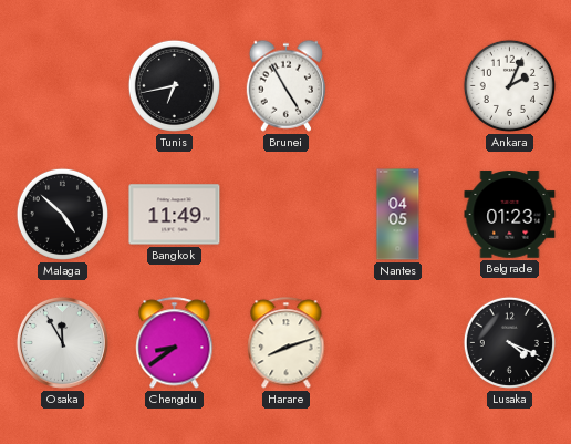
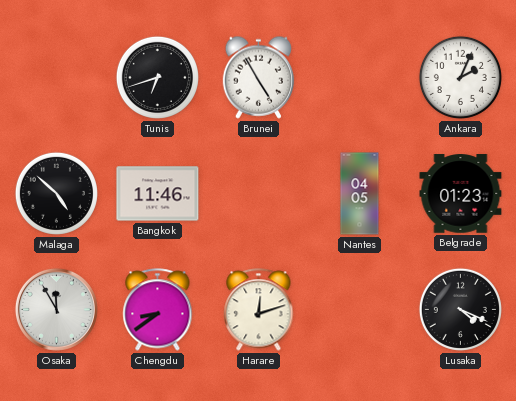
Tunis: 6:43 -> 6:42
Bangkok: 11:49 -> 11:46
Harare: 8:12 -> 12:12
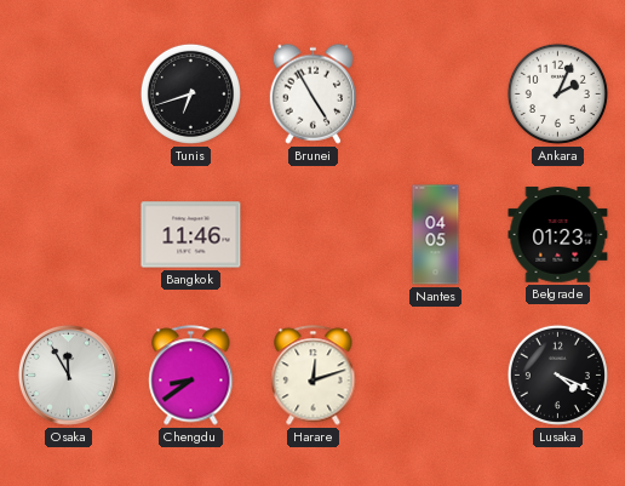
Malaga: 4:52 -> none
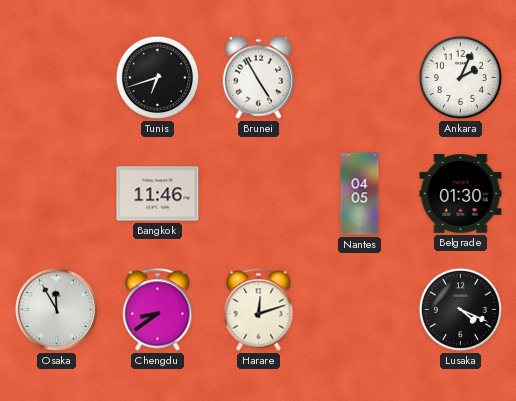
Belgrade: 01:23 -> 01:30
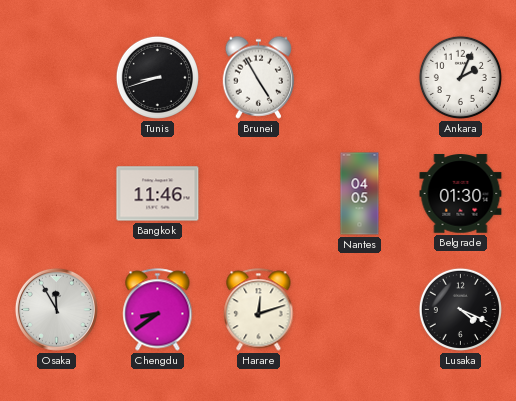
Tunis: 6:42 -> 8:42
